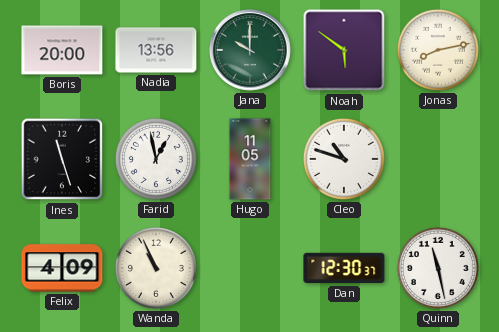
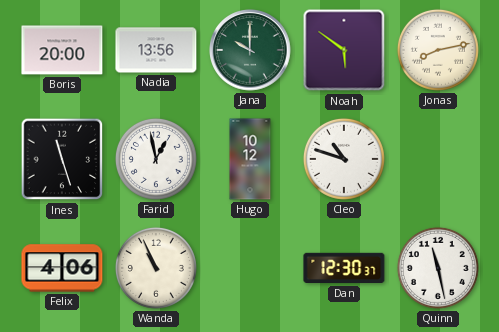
Hugo: 11:05 -> 10:12
Felix: 4:09 -> 4:06
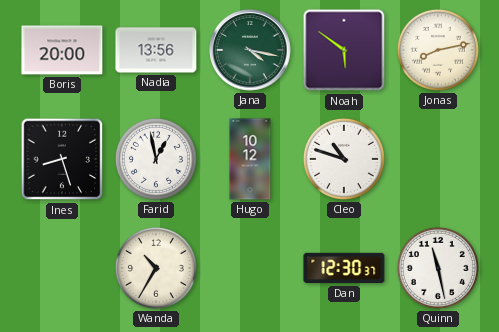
Jana: 10:00 -> 4:17
Ines: 11:27 -> 8:27
Felix: 4:06 -> none
Wanda: 10:56 -> 10:35
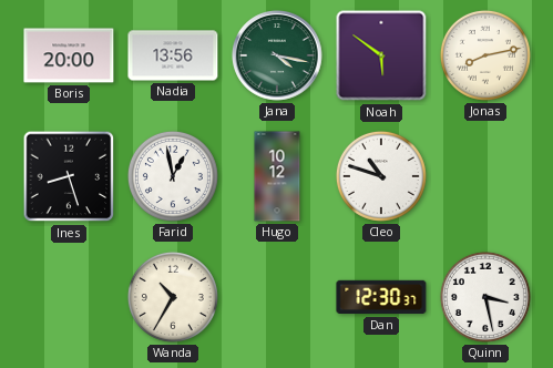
Quinn: 11:28 -> 3:28
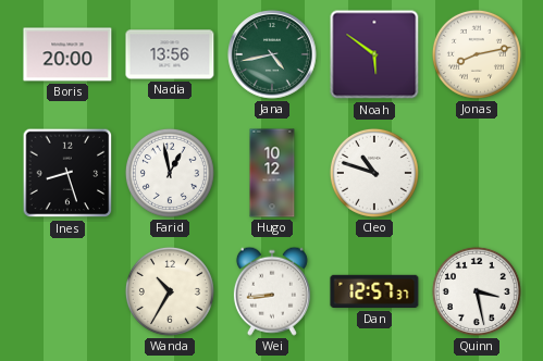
Jana: 4:17 -> 4:43
Wei: none -> 8:44
Dan: 12:30 -> 12:57
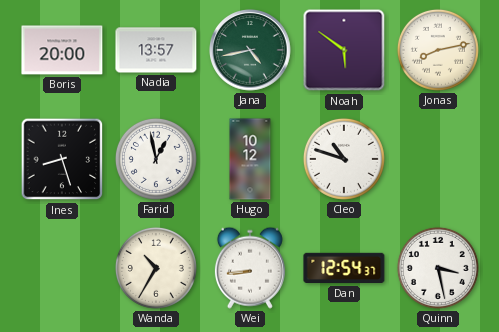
Nadia: 13:56 -> 13:57
Dan: 12:57 -> 12:54
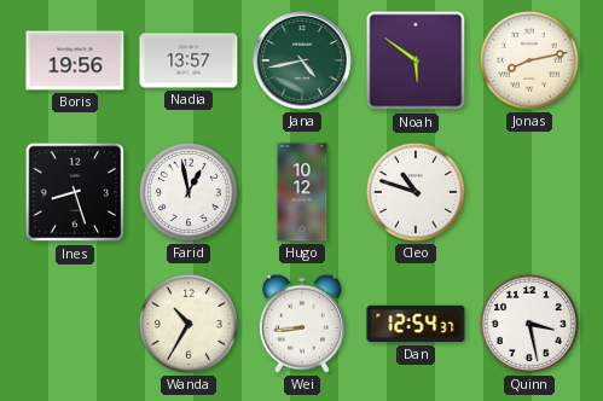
Boris: 20:00 -> 19:56
